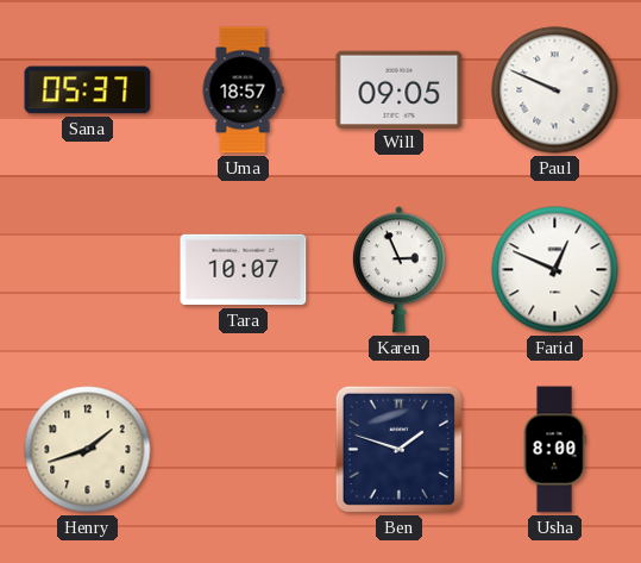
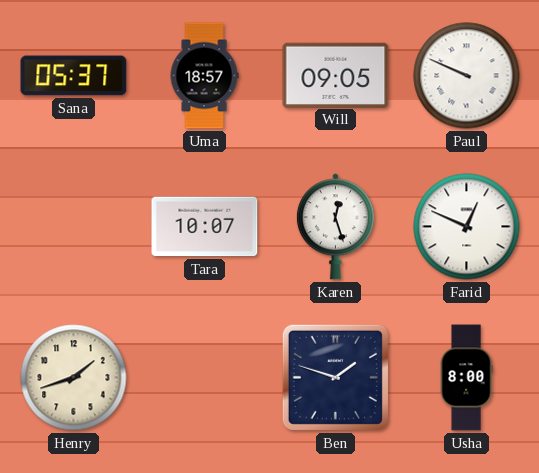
Karen: 2:56 -> 12:27
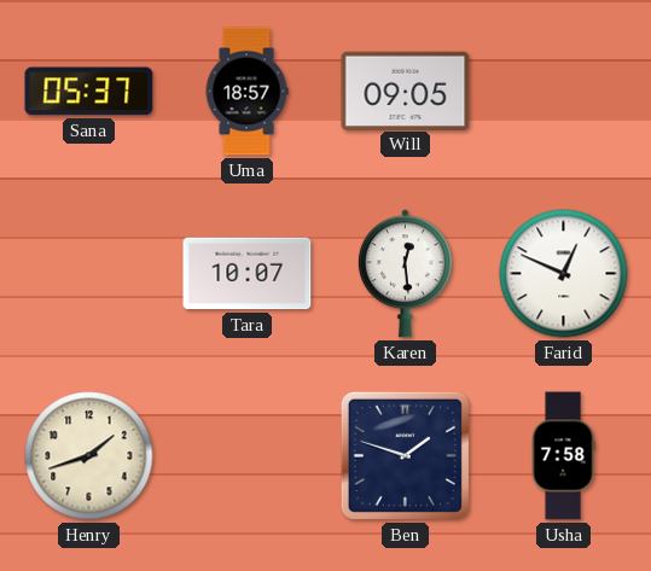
Paul: 9:49 -> none
Karen: 12:27 -> 12:29
Usha: 8:00 -> 7:58
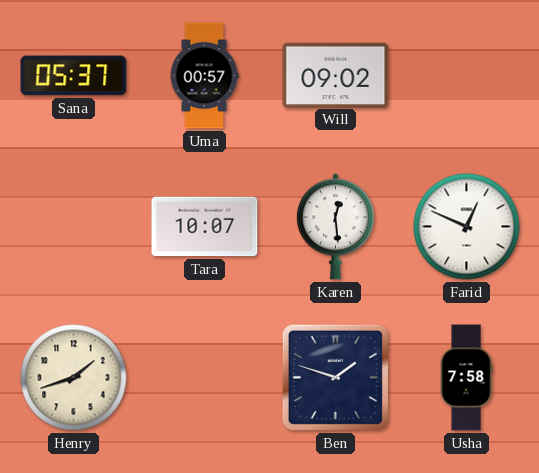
Uma: 18:57 -> 00:57
Will: 09:05 -> 09:02
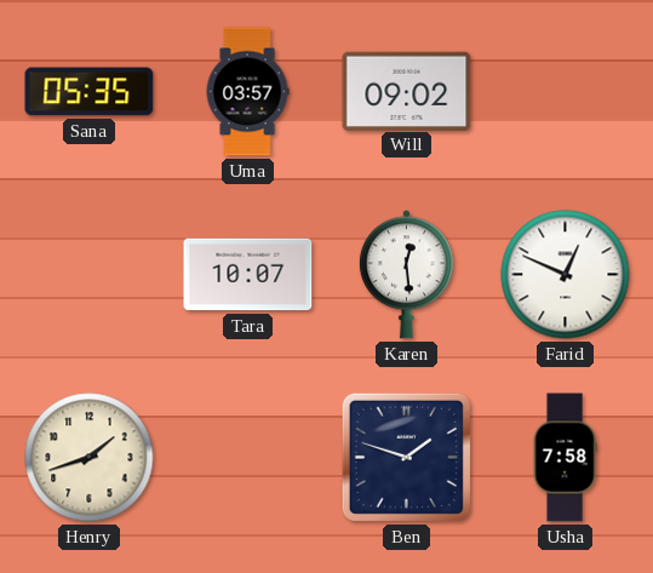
Sana: 05:37 -> 05:35
Uma: 00:57 -> 03:57
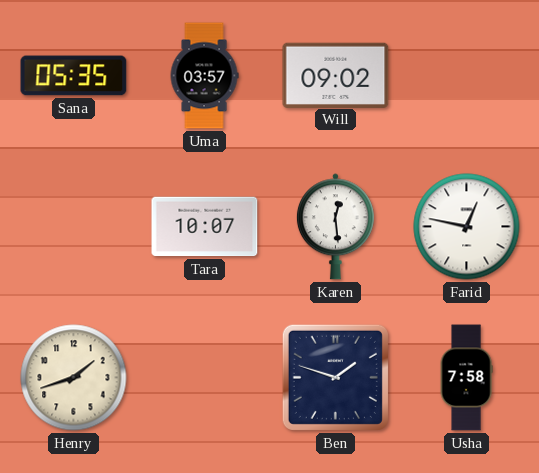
Farid: 12:49 -> 12:47
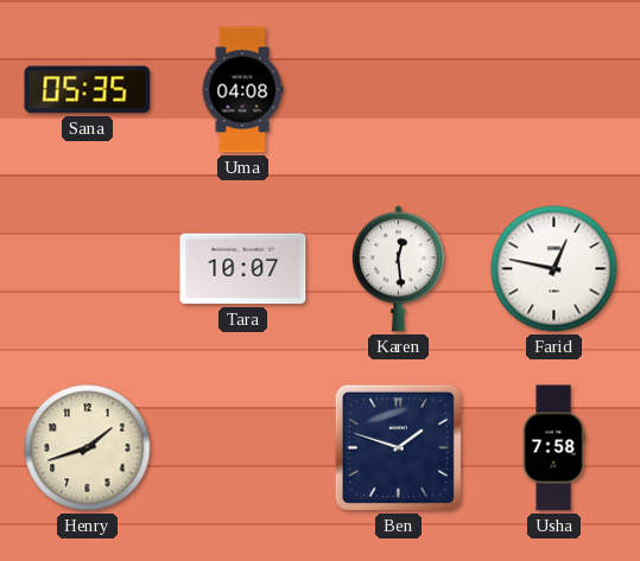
Uma: 03:57 -> 04:08
Will: 09:02 -> none
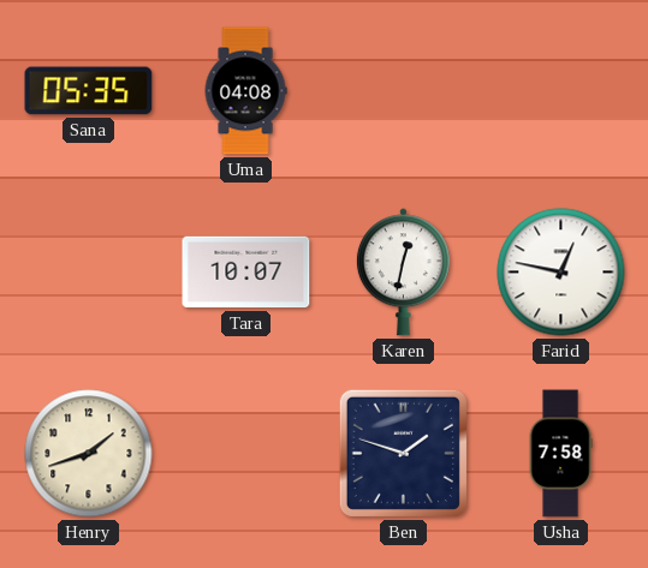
Karen: 12:29 -> 12:32
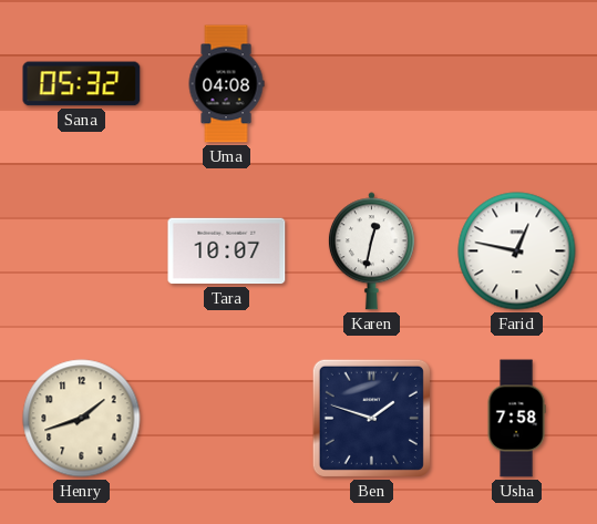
Sana: 05:35 -> 05:32
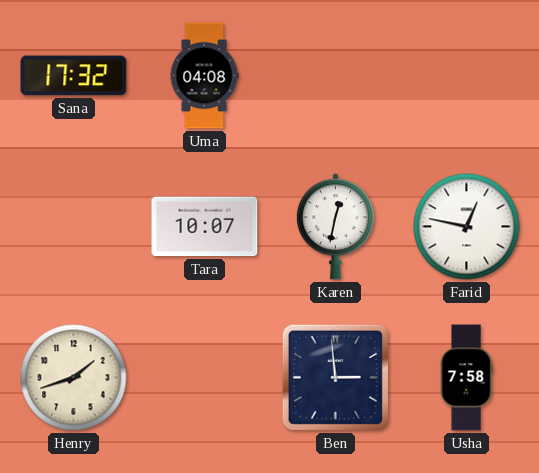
Sana: 05:32 -> 17:32
Ben: 1:48 -> 2:59
